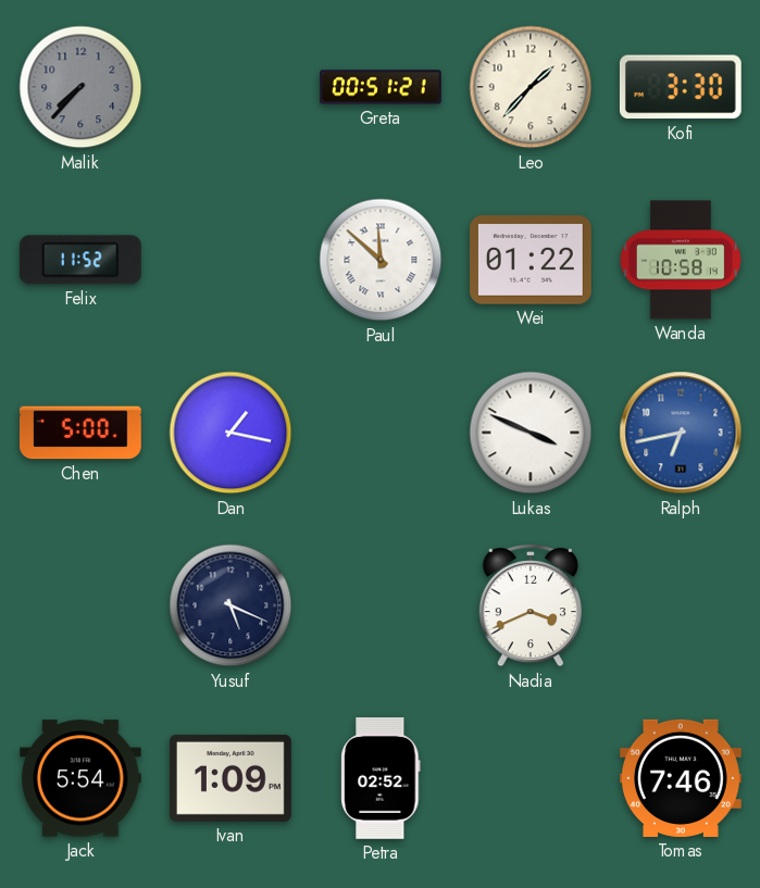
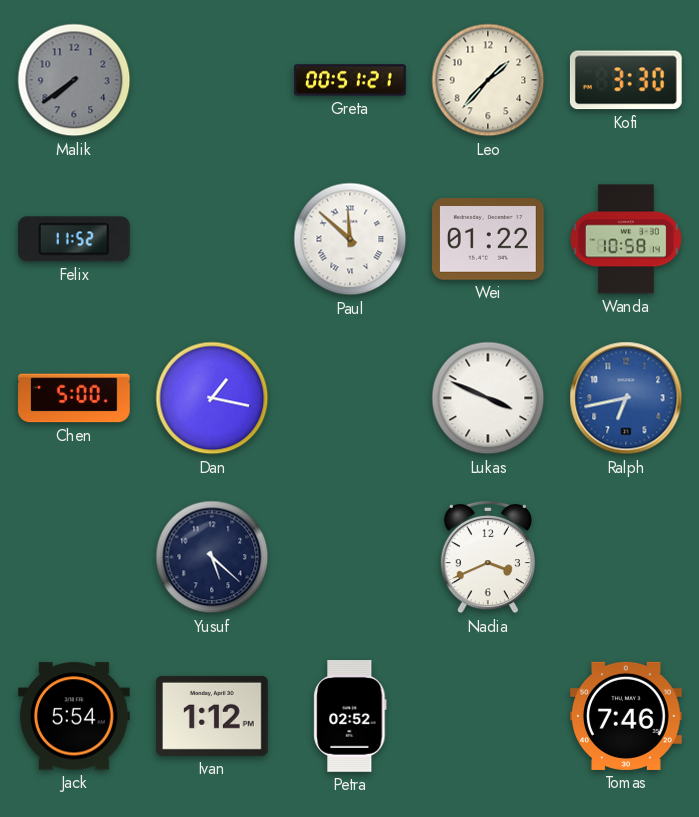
Malik: 7:37 -> 7:39
Yusuf: 5:19 -> 5:22
Ivan: 1:09 -> 1:12
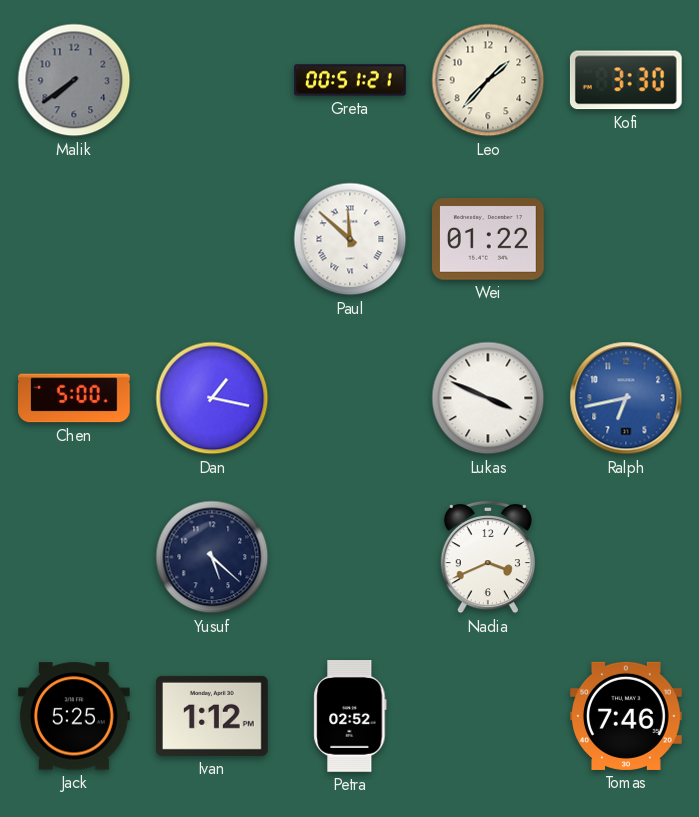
Felix: 11:52 -> none
Wanda: 10:58 -> none
Jack: 5:54 -> 5:25
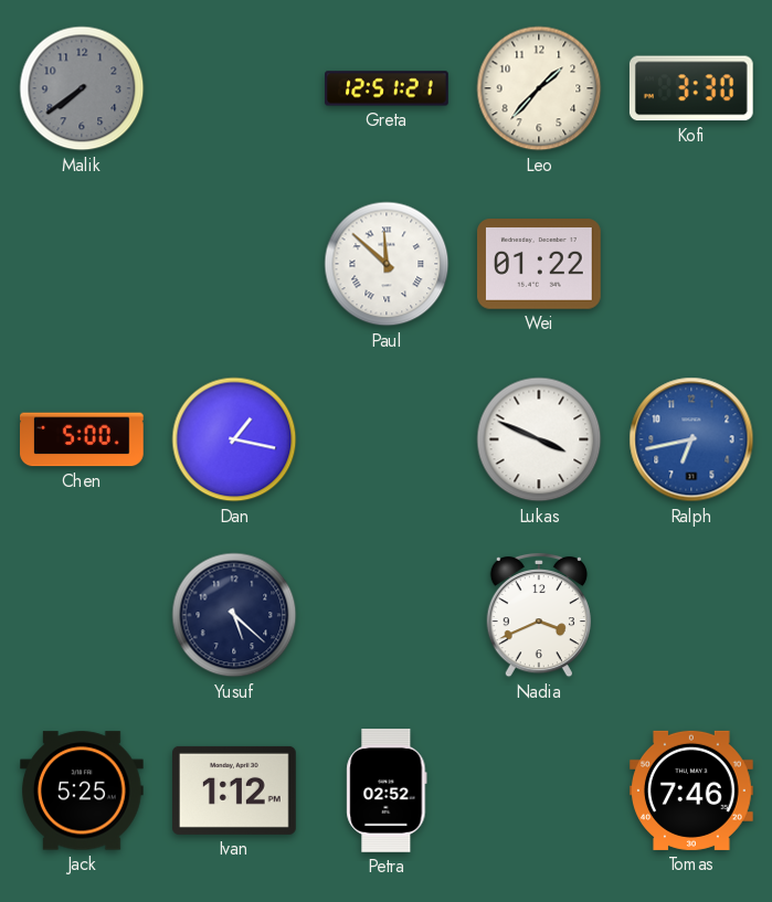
Greta: 00:51 -> 12:51
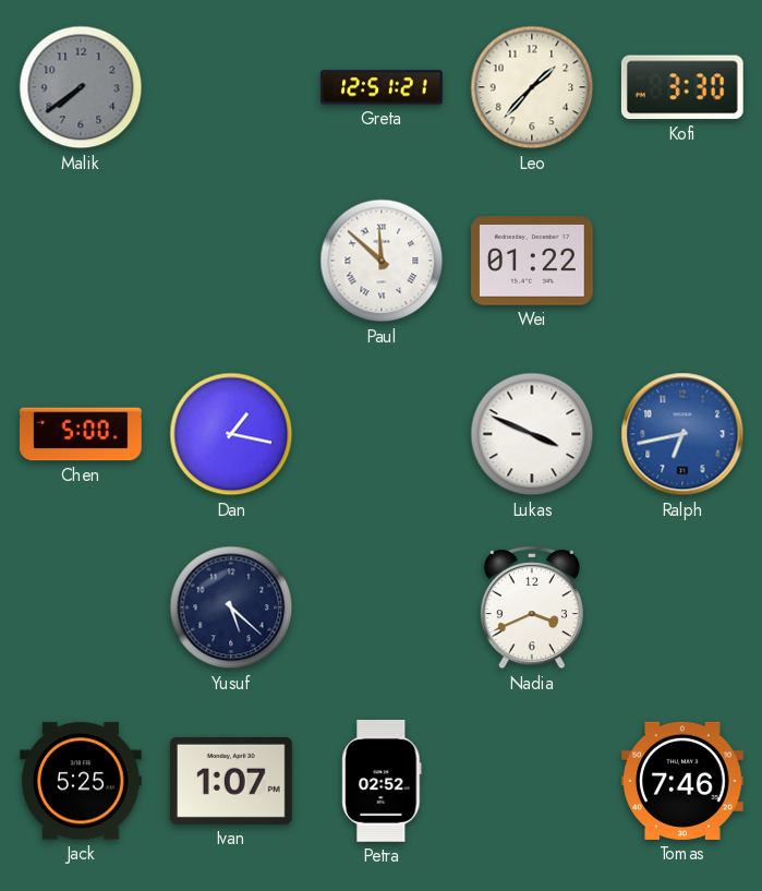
Ivan: 1:12 -> 1:07
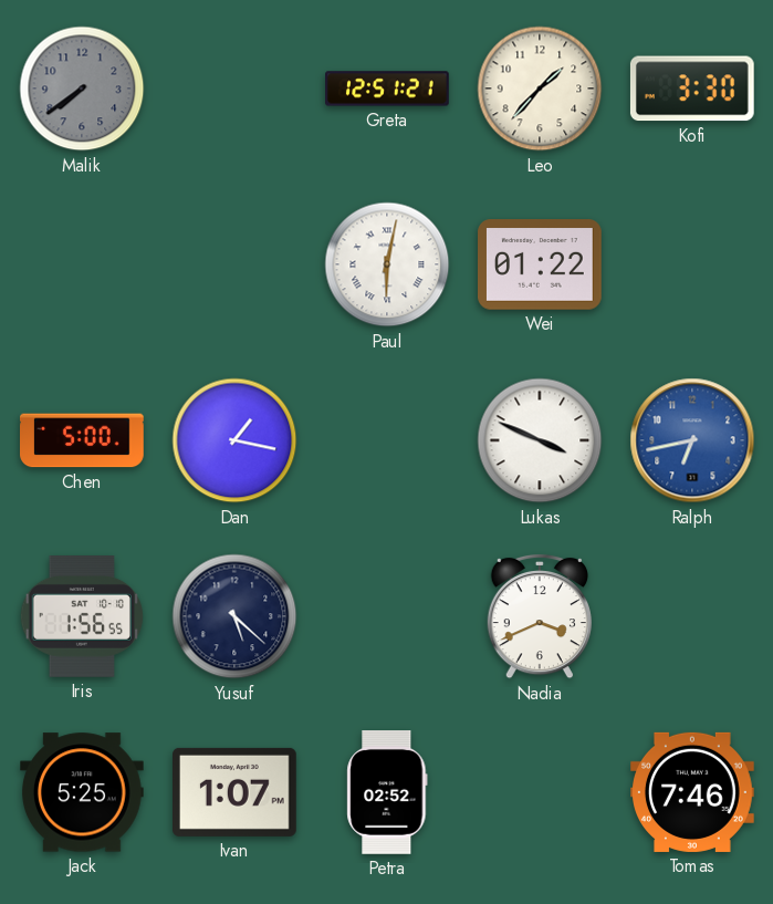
Paul: 11:52 -> 6:02
Iris: none -> 1:56
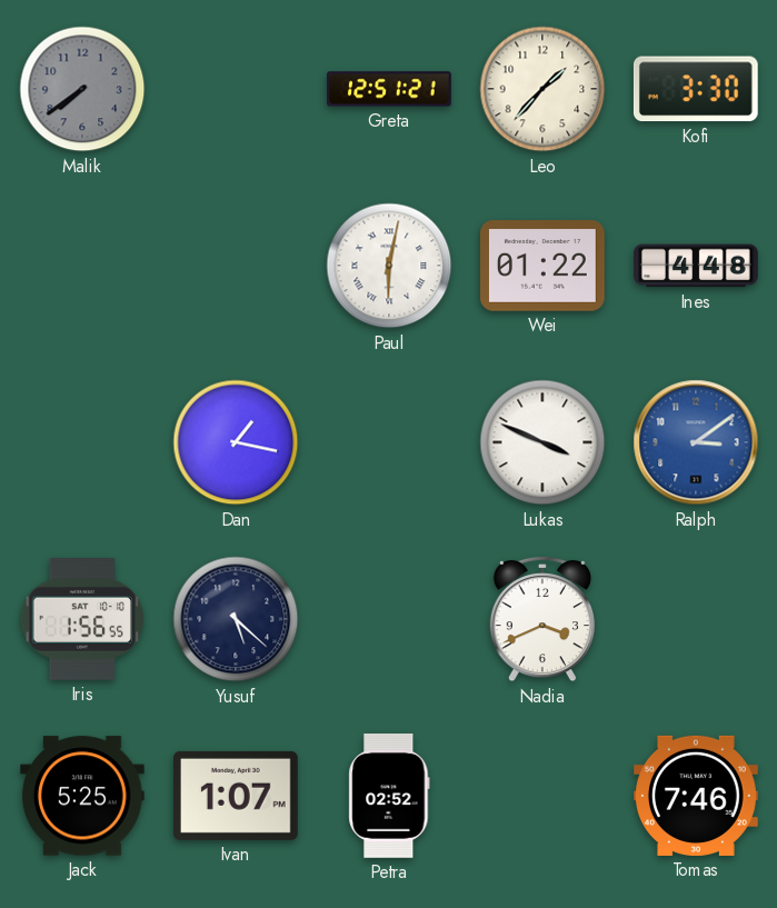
Ines: none -> 4:48
Chen: 5:00 -> none
Ralph: 6:43 -> 3:09
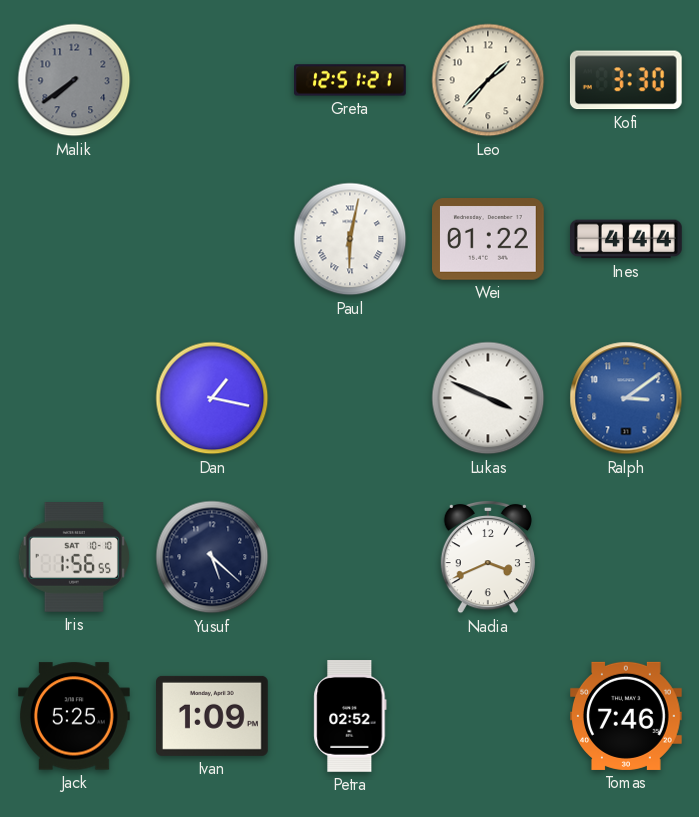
Ines: 4:48 -> 4:44
Ivan: 1:07 -> 1:09
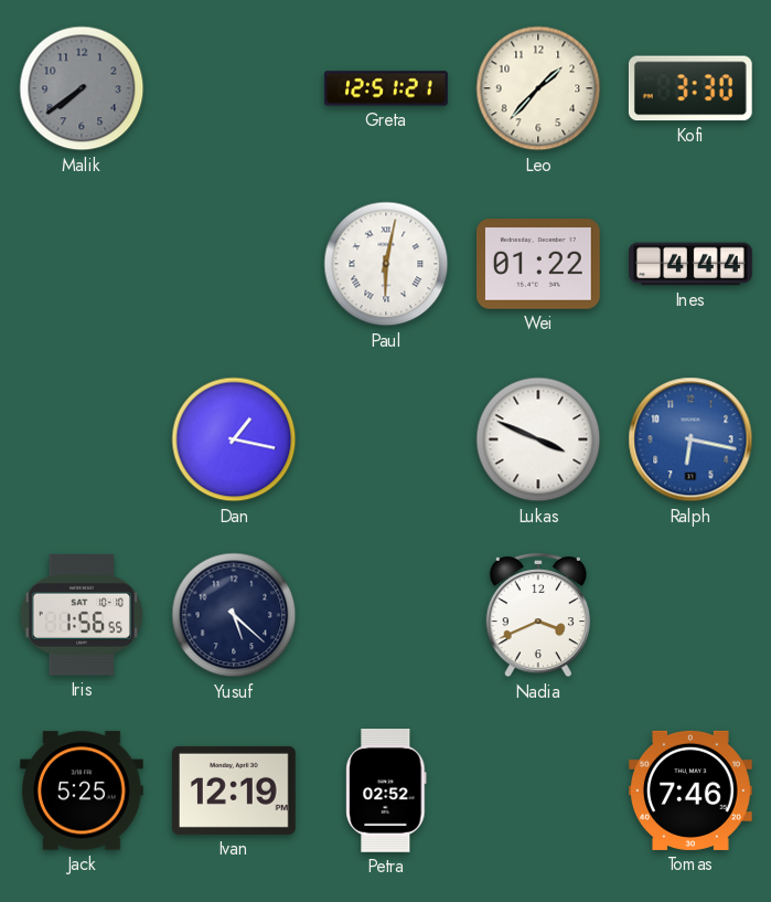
Ralph: 3:09 -> 6:17
Ivan: 1:09 -> 12:19
